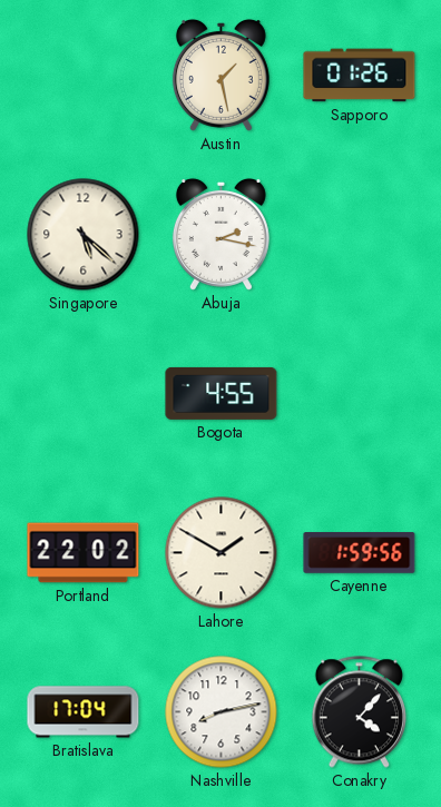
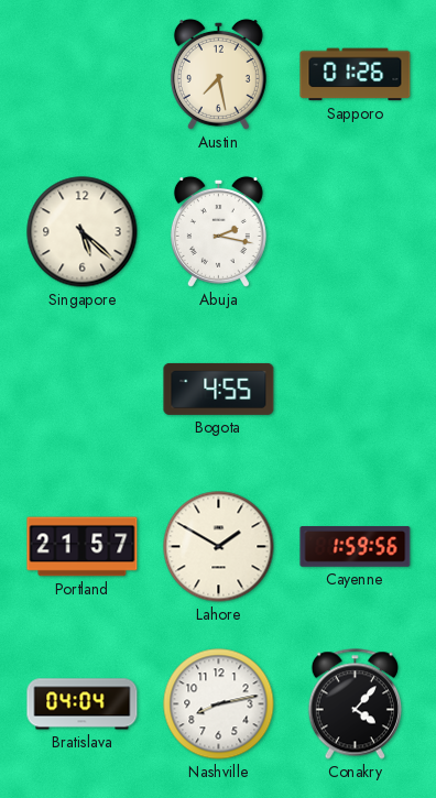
Austin: 1:28 -> 7:28
Portland: 22:02 -> 21:57
Bratislava: 17:04 -> 04:04
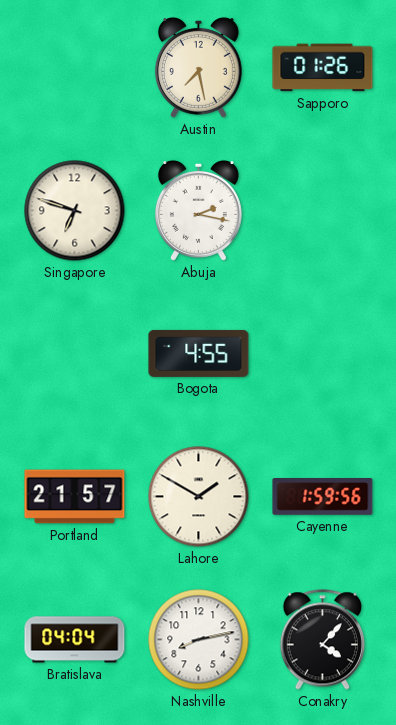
Singapore: 5:22 -> 6:48
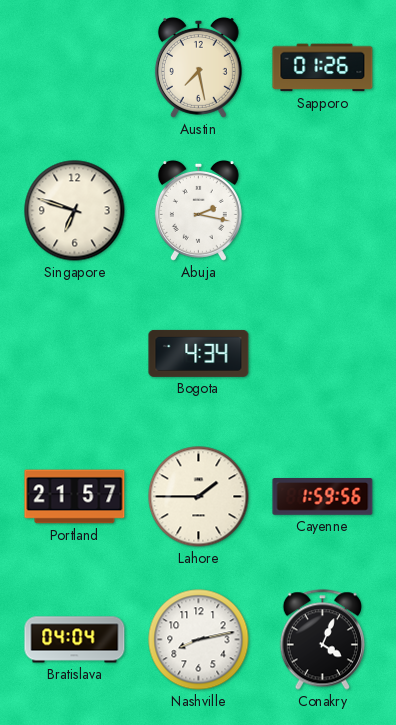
Bogota: 4:55 -> 4:34
Lahore: 1:50 -> 1:45
Conakry: 4:07 -> 4:04
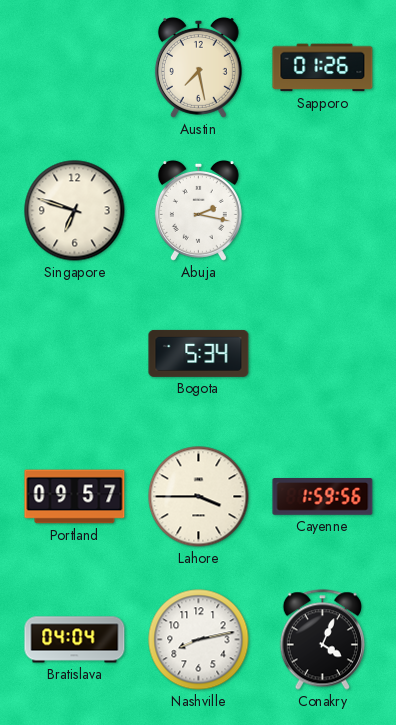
Bogota: 4:34 -> 5:34
Portland: 21:57 -> 09:57
Lahore: 1:45 -> 3:45
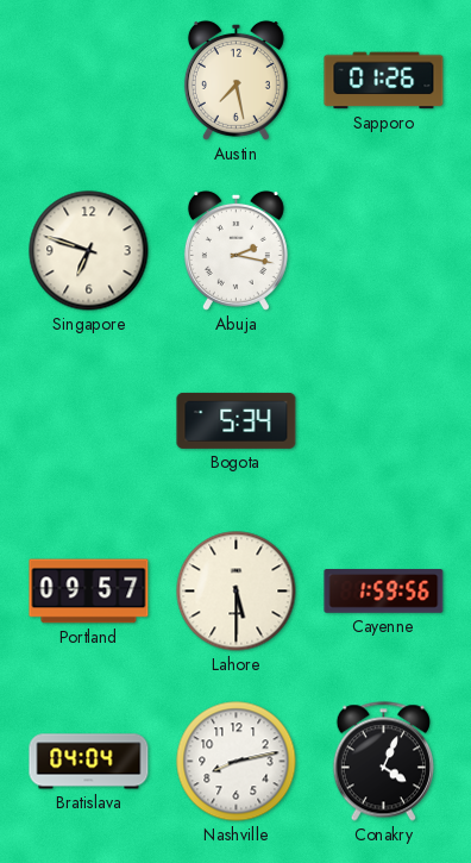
Lahore: 3:45 -> 5:30
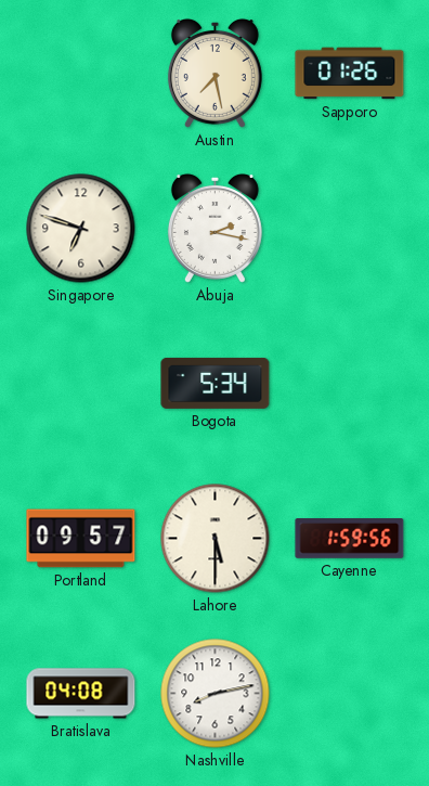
Bratislava: 04:04 -> 04:08
Conakry: 4:04 -> none
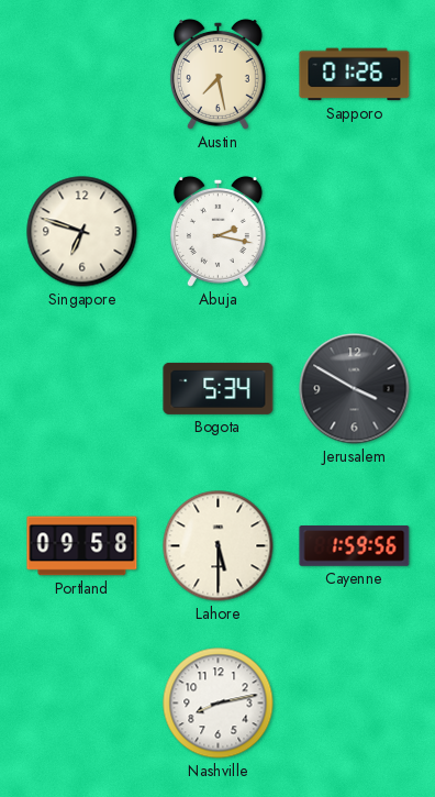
Jerusalem: none -> 3:50
Portland: 09:57 -> 09:58
Bratislava: 04:08 -> none
